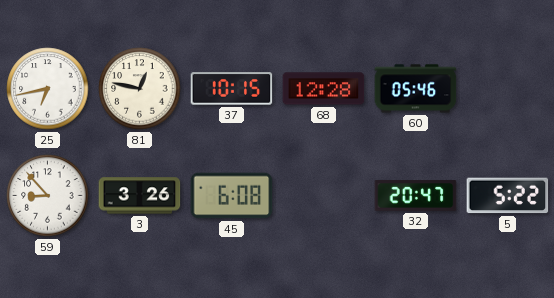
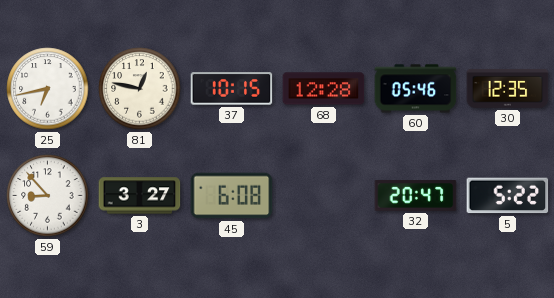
30: none -> 12:35
3: 3:26 -> 3:27
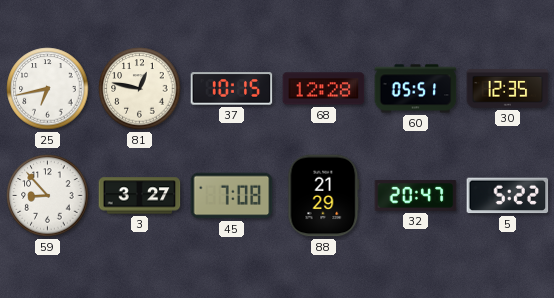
60: 05:46 -> 05:51
45: 6:08 -> 7:08
88: none -> 21:29
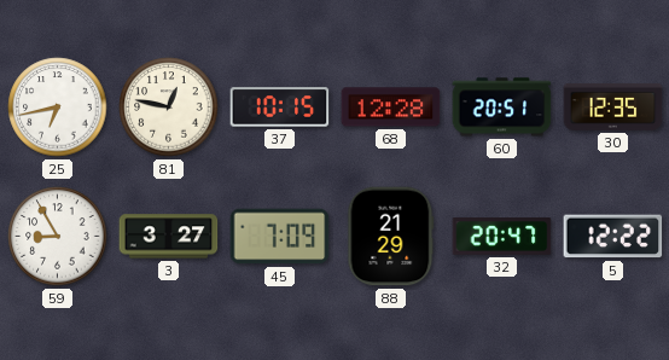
60: 05:51 -> 20:51
59: 8:53 -> 8:55
45: 7:08 -> 7:09
5: 5:22 -> 12:22
